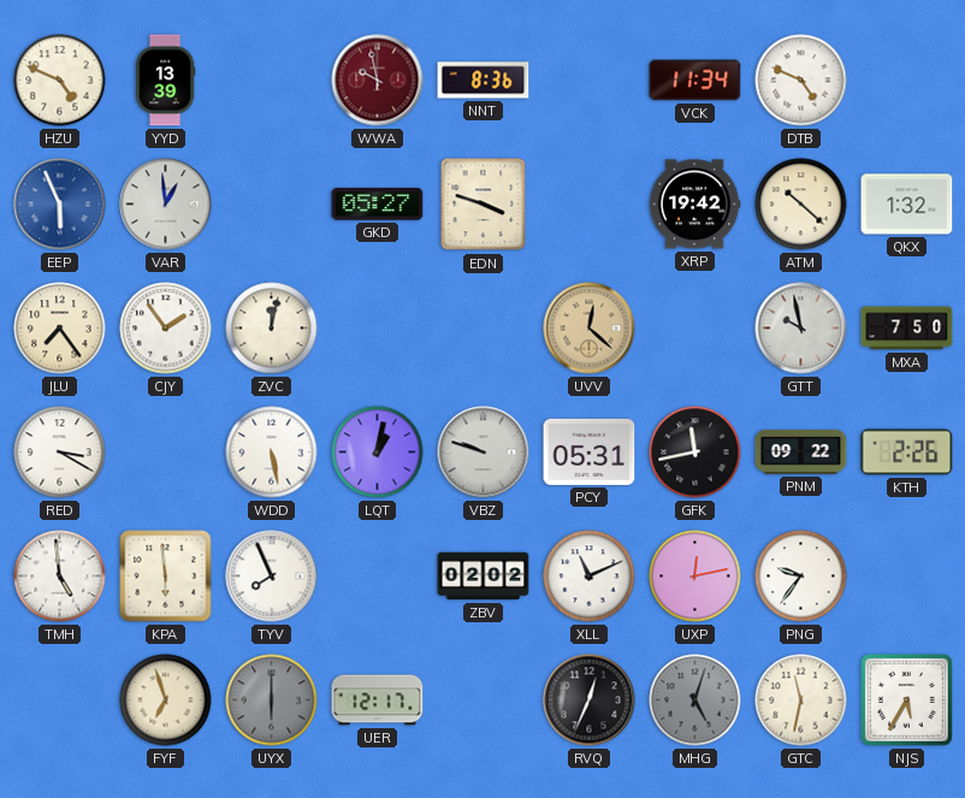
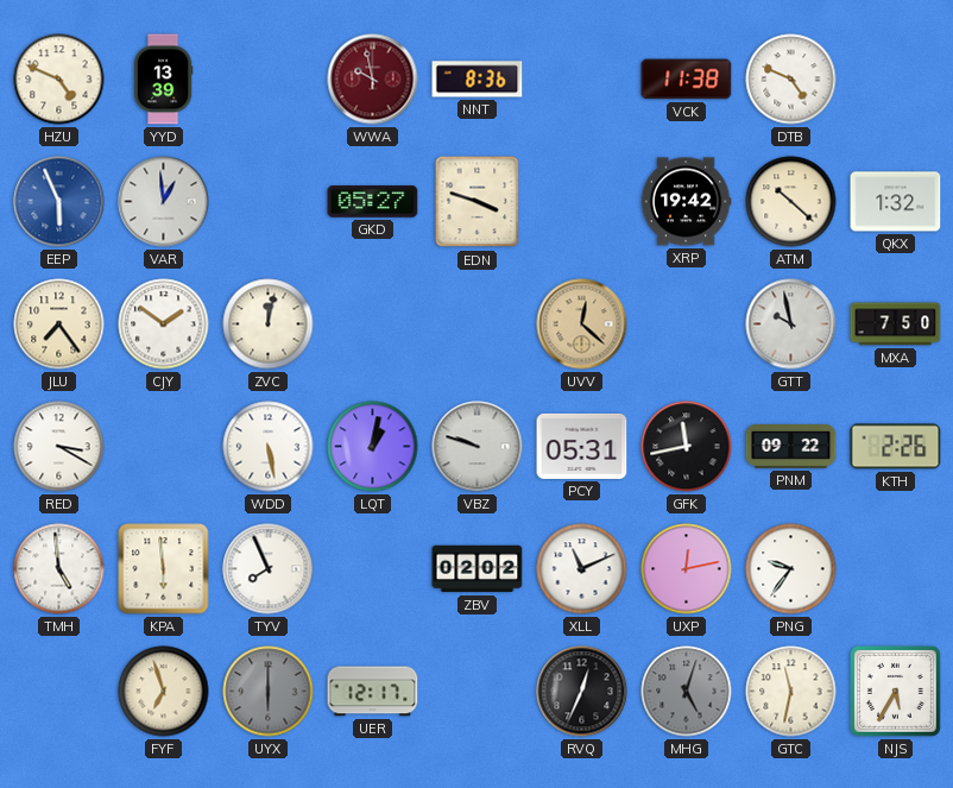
VCK: 11:34 -> 11:38
CJY: 1:54 -> 1:51
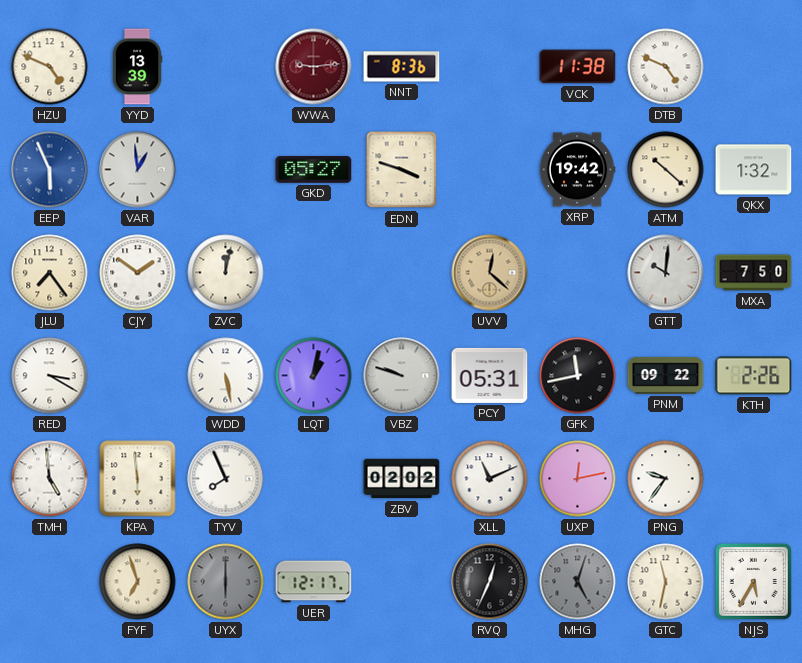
WWA: 9:58 -> 9:14
GTT: 9:58 -> 10:01
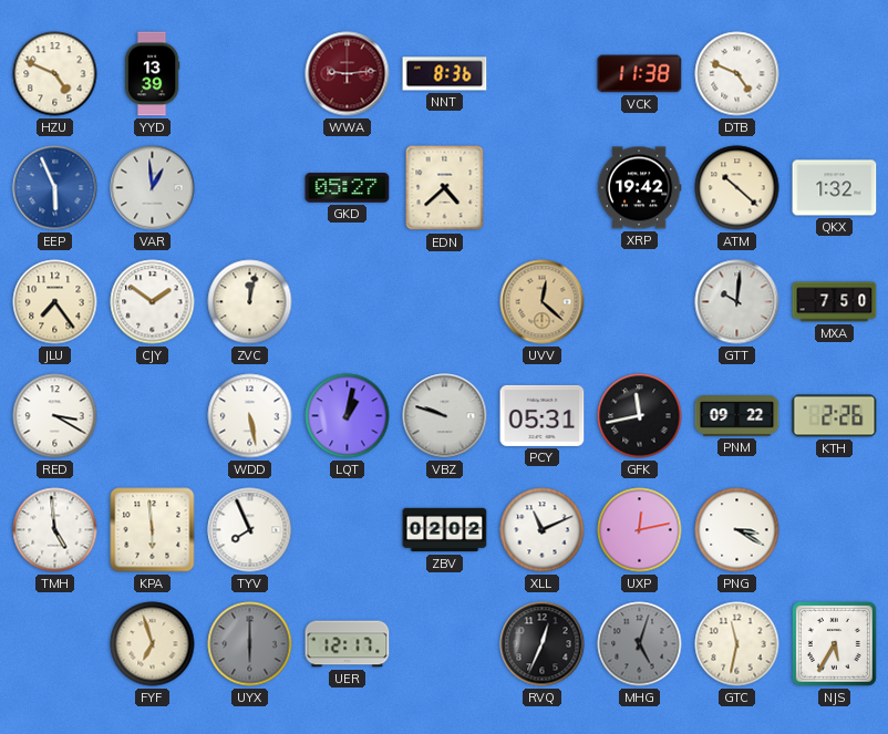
EDN: 3:48 -> 4:38
PNG: 9:36 -> 3:20
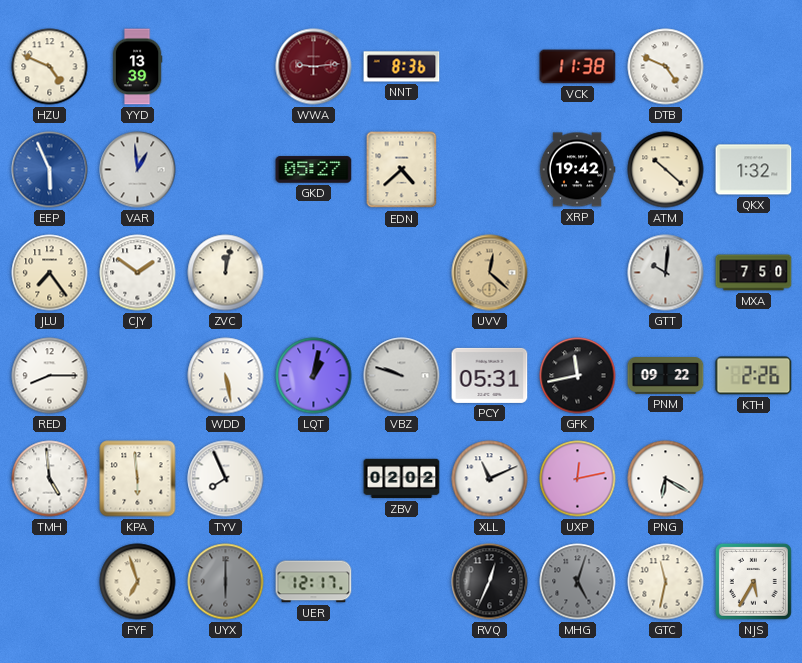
RED: 3:20 -> 8:15
PNG: 3:20 -> 6:20
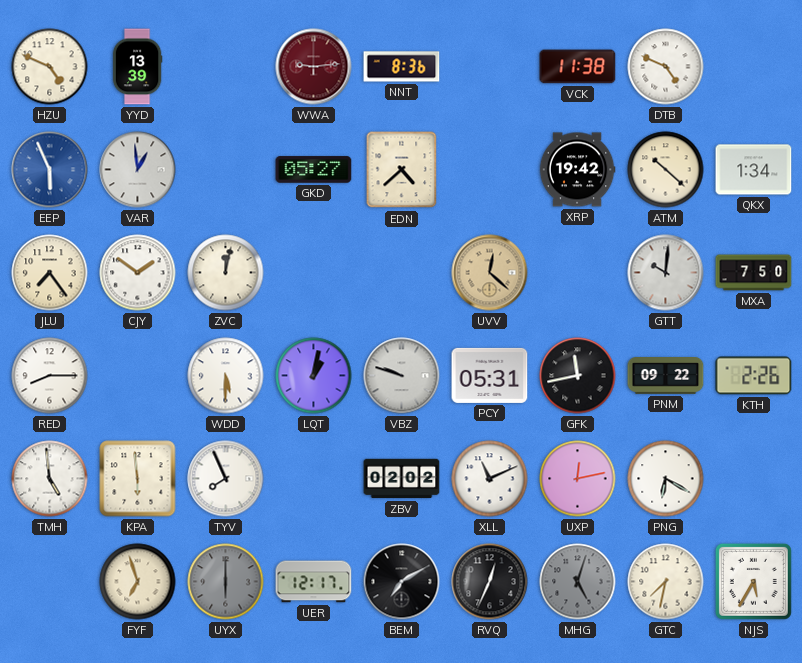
QKX: 1:32 -> 1:34
WDD: 5:28 -> 5:30
BEM: none -> 7:10
GTC: 11:32 -> 7:32
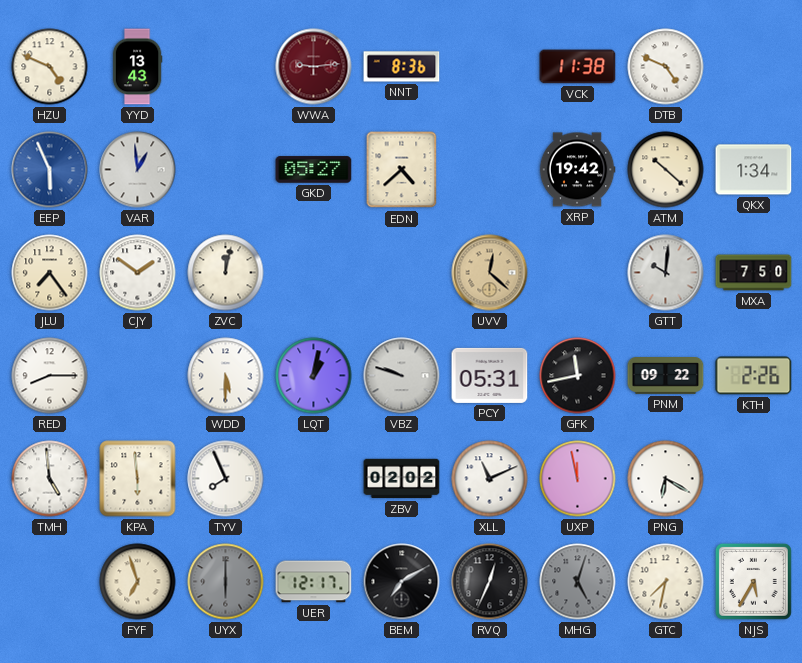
YYD: 13:39 -> 13:43
UXP: 12:13 -> 11:58
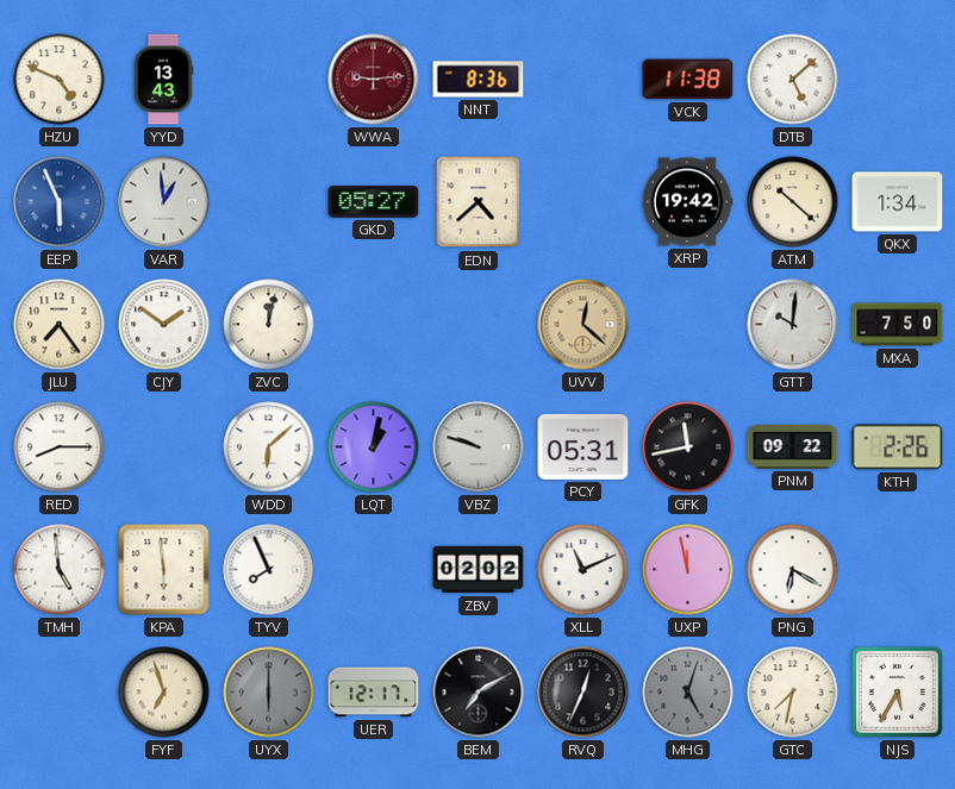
DTB: 4:49 -> 5:08
WDD: 5:30 -> 6:08
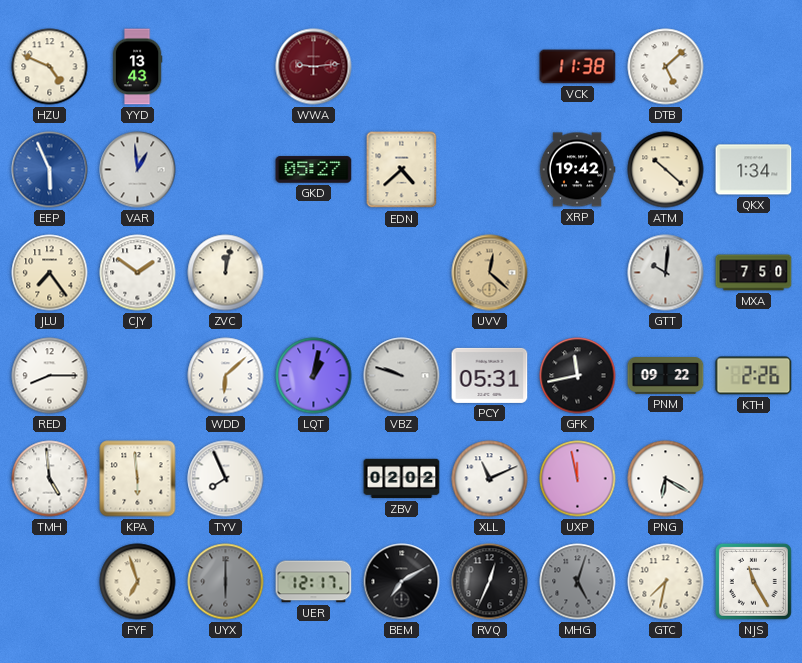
NNT: 8:36 -> none
NJS: 5:35 -> 11:25
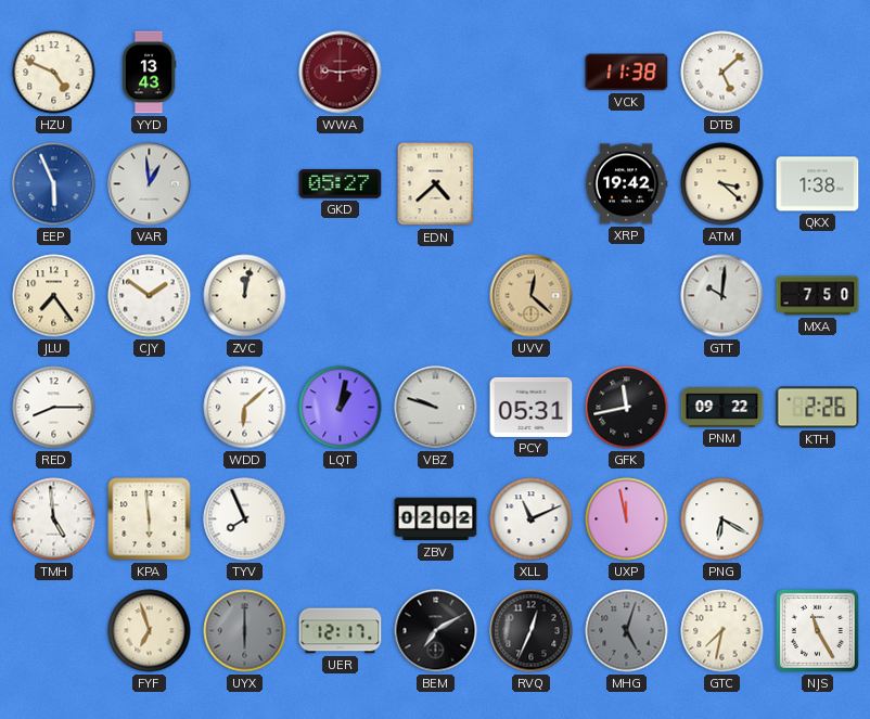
ATM: 10:22 -> 3:22
QKX: 1:34 -> 1:38
